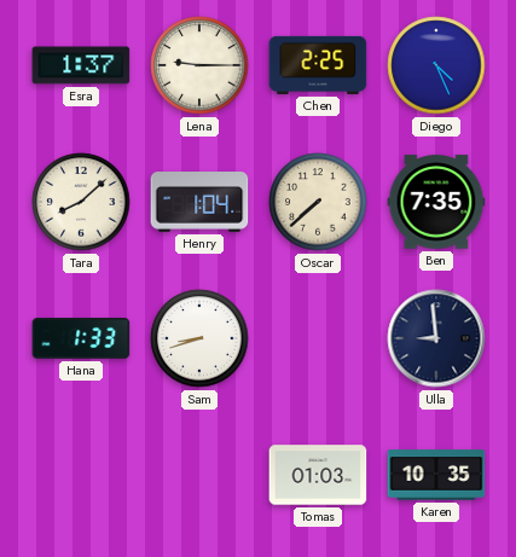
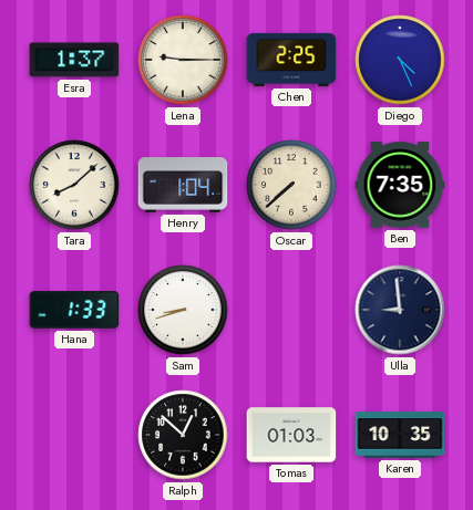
Ralph: none -> 12:52
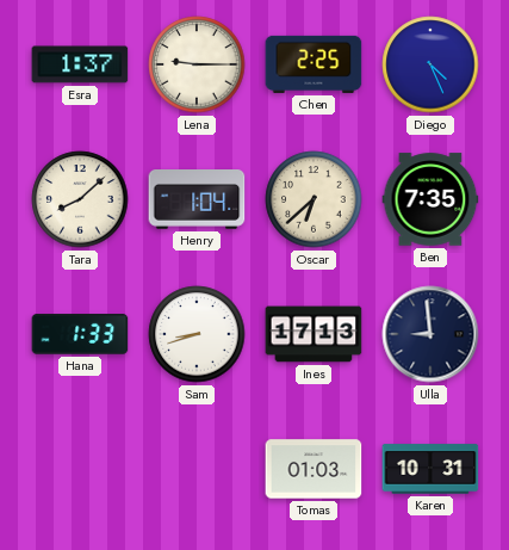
Oscar: 7:38 -> 6:38
Ines: none -> 17:13
Ralph: 12:52 -> none
Karen: 10:35 -> 10:31
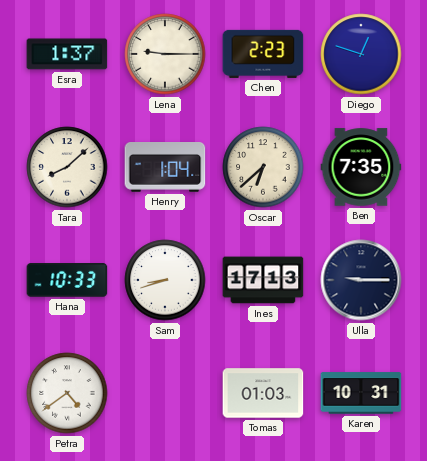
Chen: 2:25 -> 2:23
Diego: 4:26 -> 12:48
Hana: 1:33 -> 10:33
Ulla: 8:59 -> 9:15
Petra: none -> 4:39
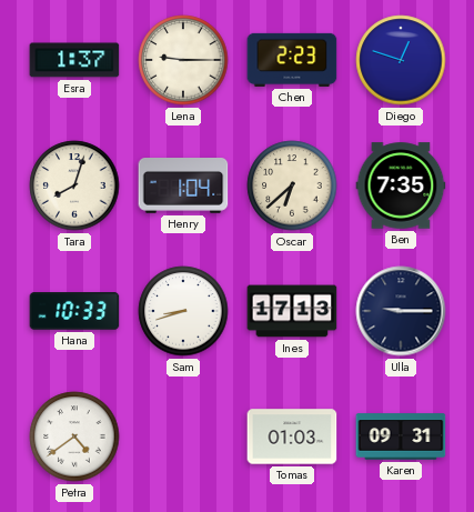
Tara: 8:08 -> 8:03
Karen: 10:31 -> 09:31
